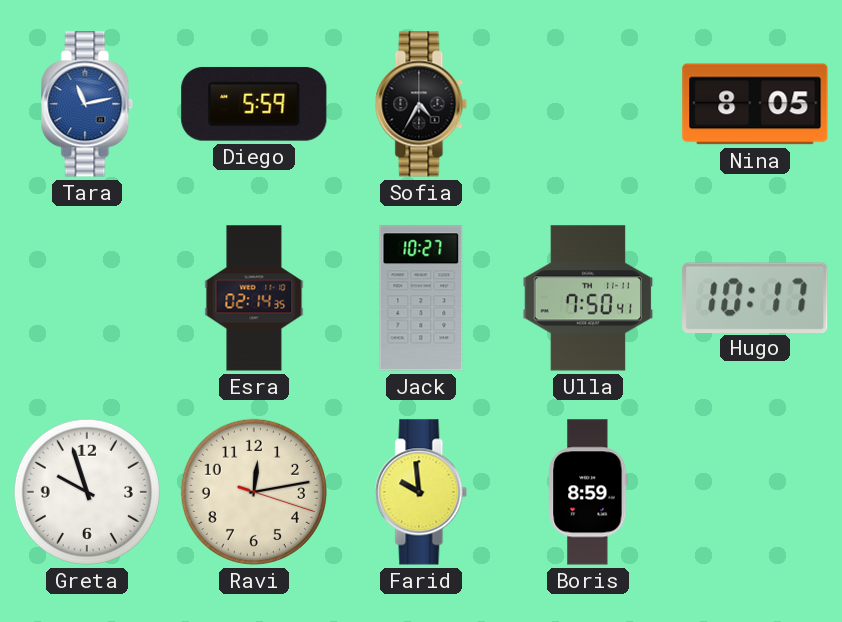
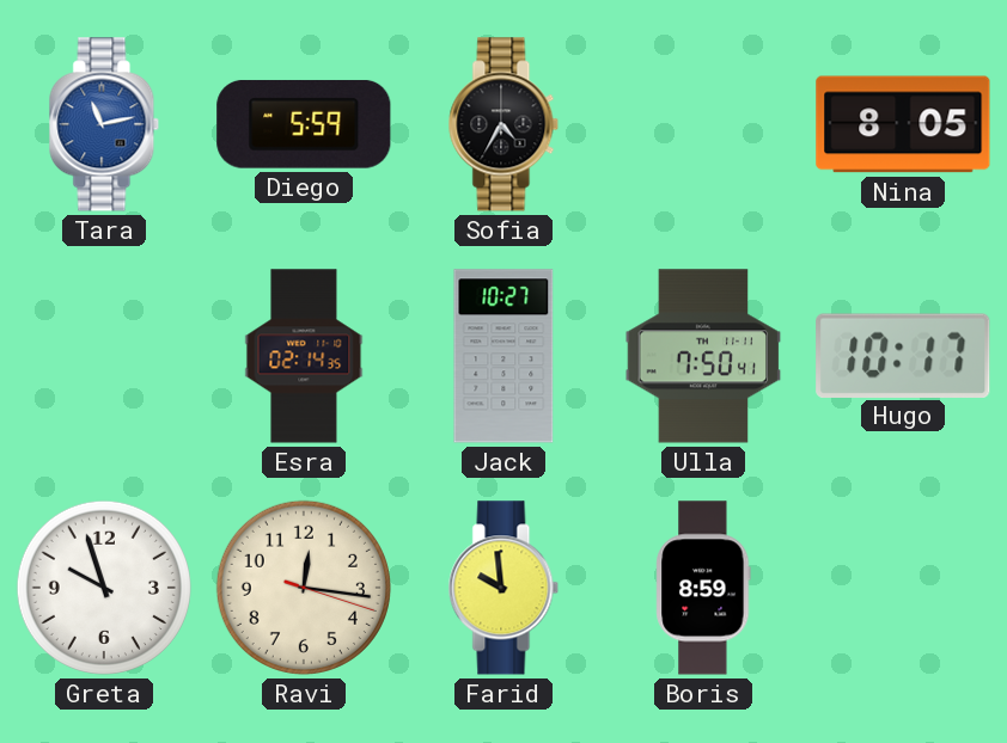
Ravi: 12:13 -> 12:16
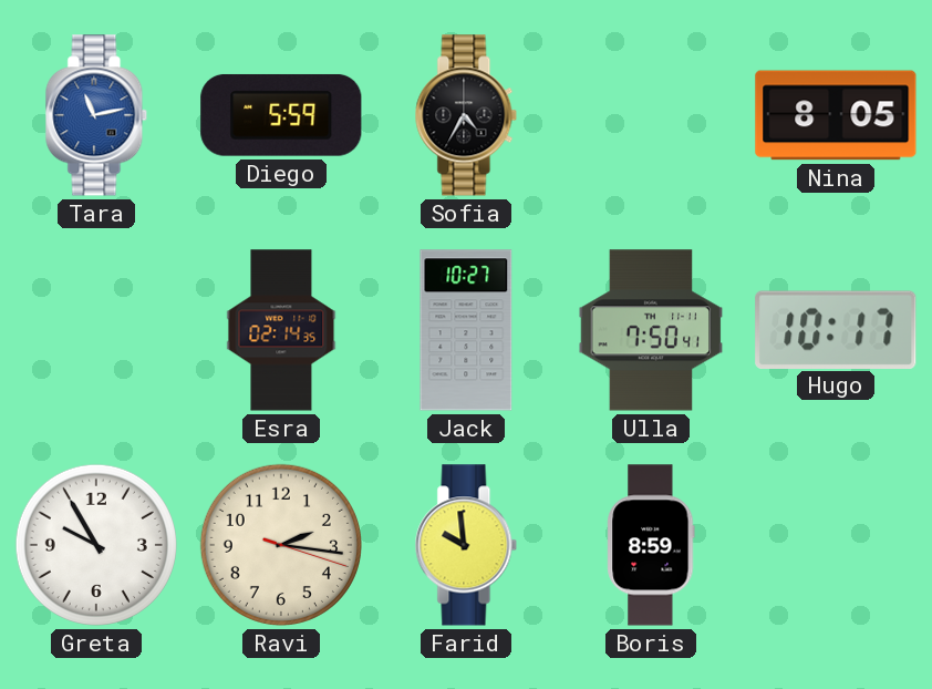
Greta: 9:57 -> 9:55
Ravi: 12:16 -> 2:16
